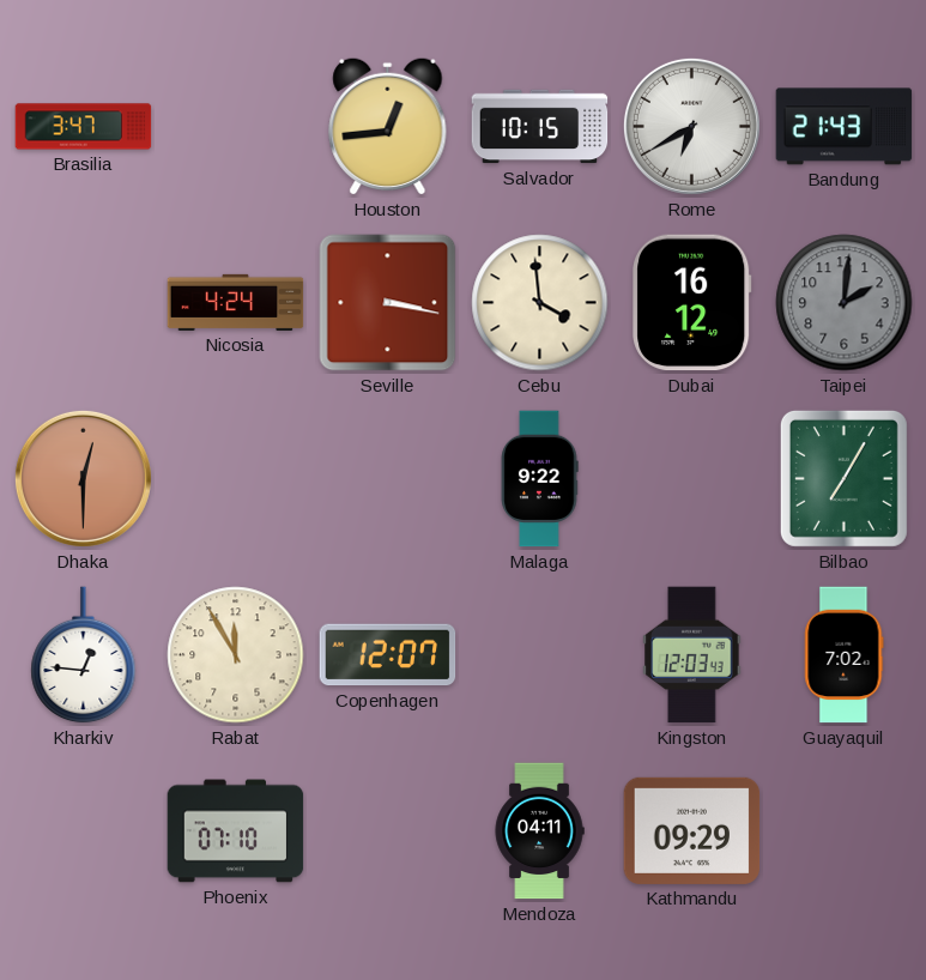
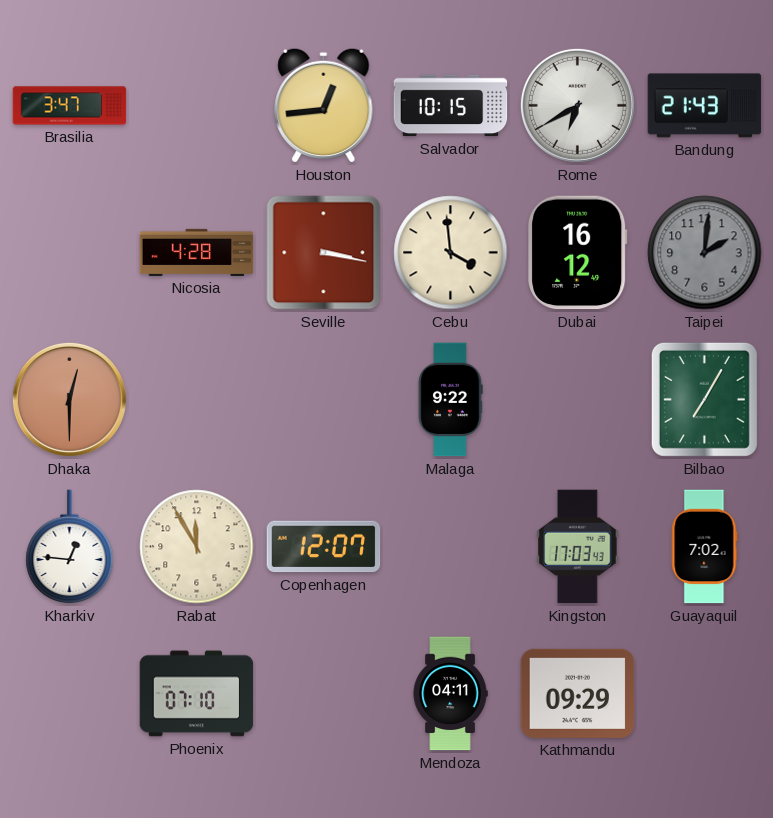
Nicosia: 4:24 -> 4:28
Kingston: 12:03 -> 17:03
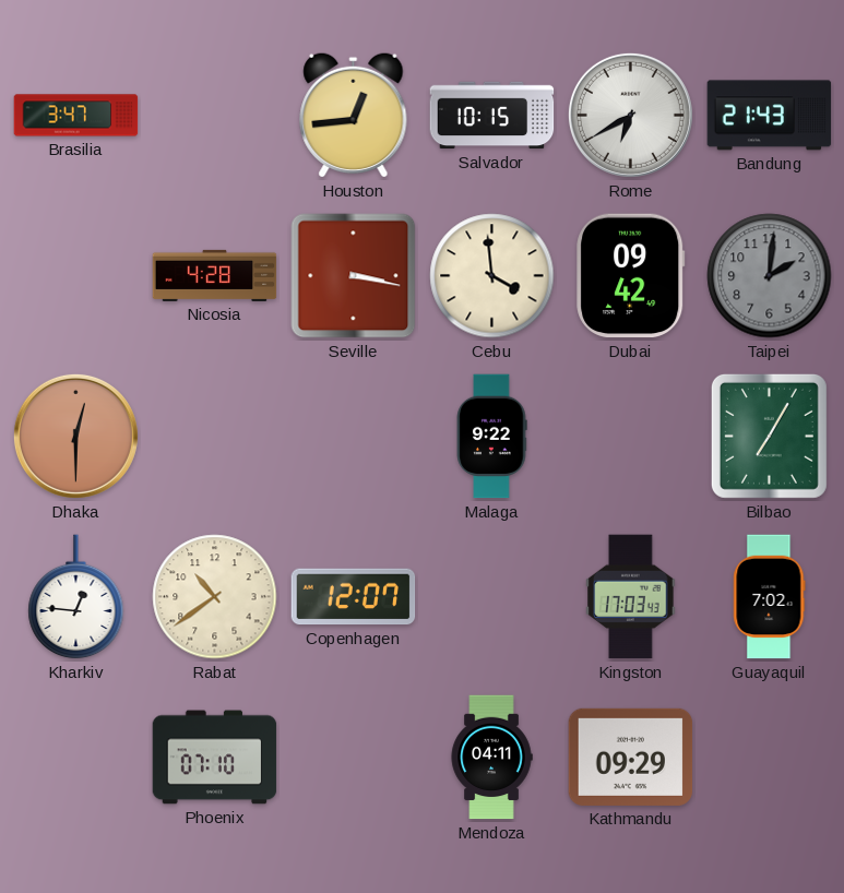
Dubai: 16:12 -> 09:42
Rabat: 11:55 -> 10:39
